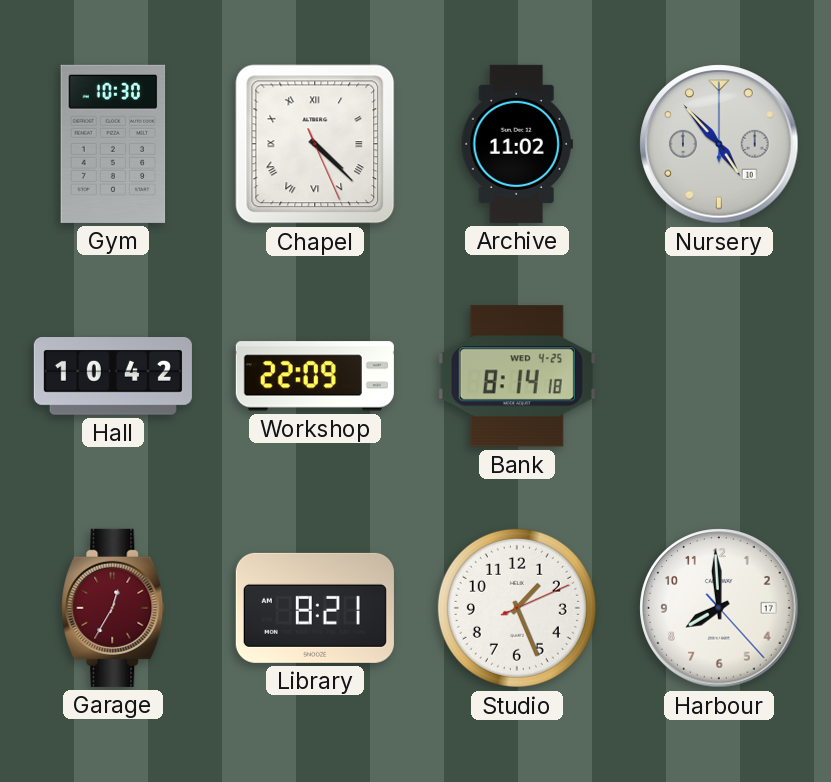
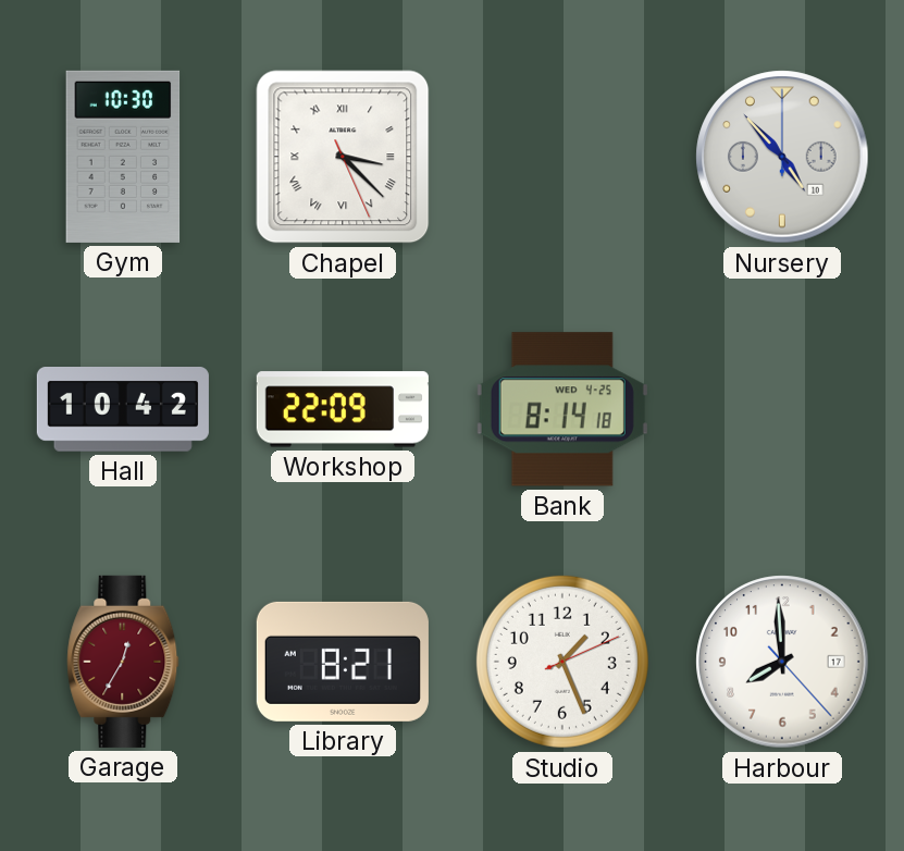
Chapel: 4:22 -> 3:22
Archive: 11:02 -> none
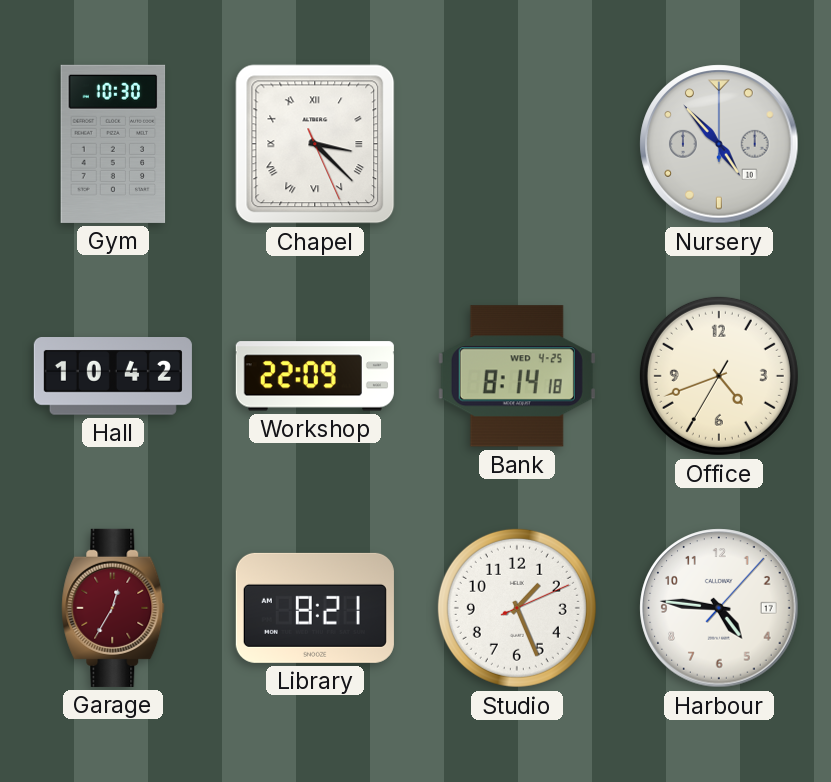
Office: none -> 4:41
Harbour: 7:59 -> 4:46
